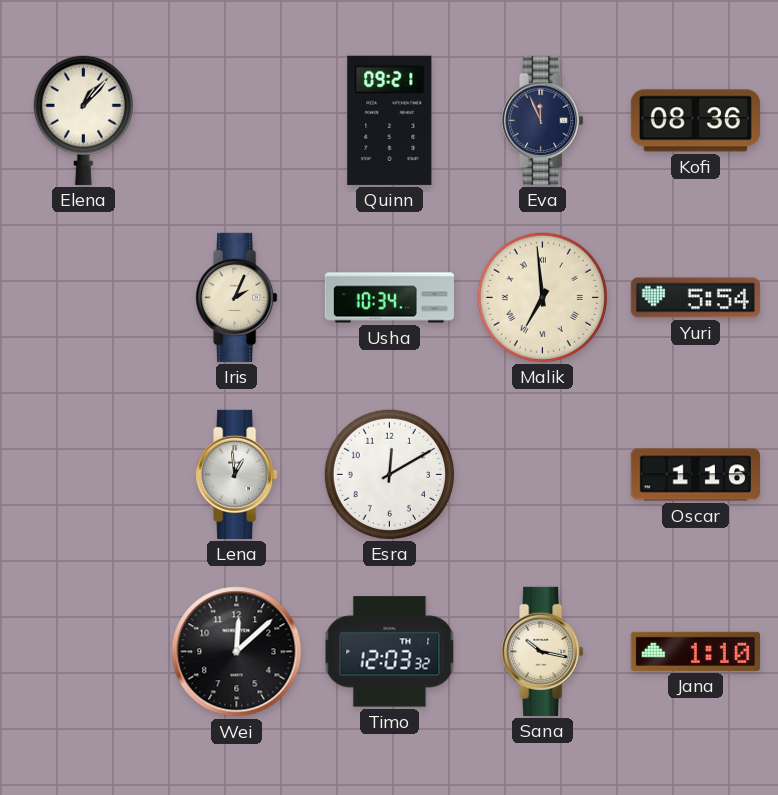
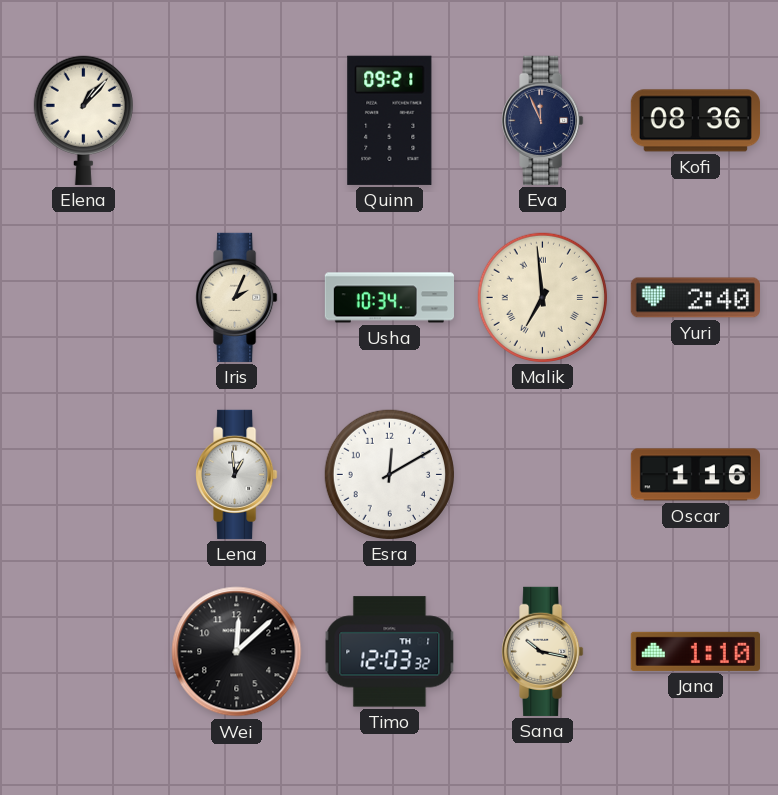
Yuri: 5:54 -> 2:40
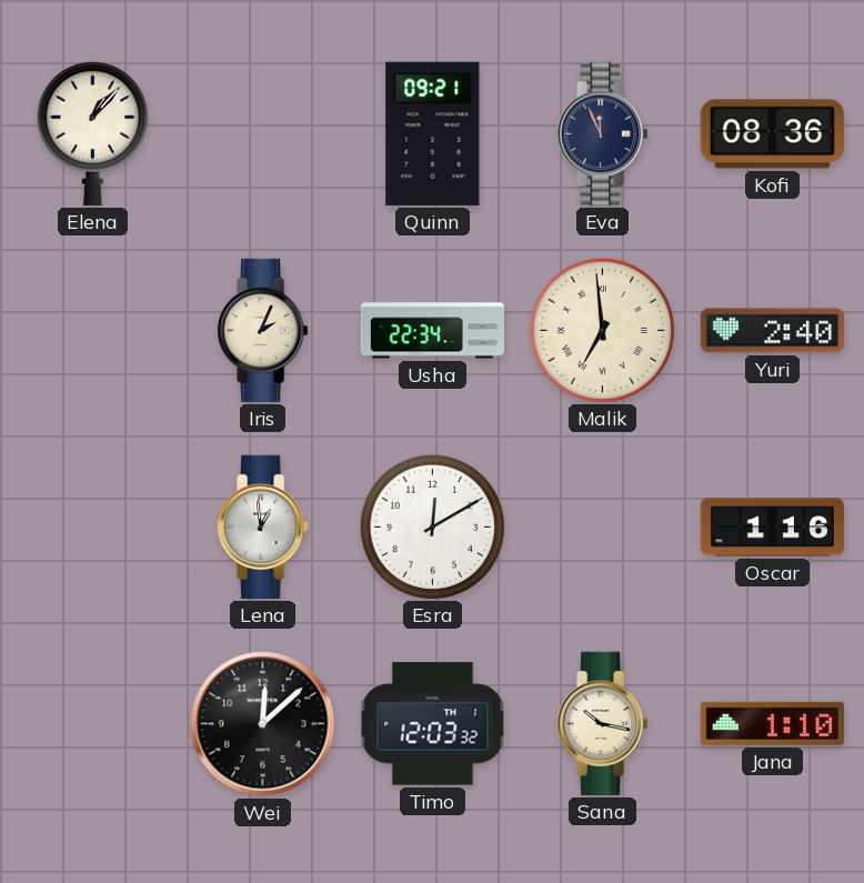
Usha: 10:34 -> 22:34
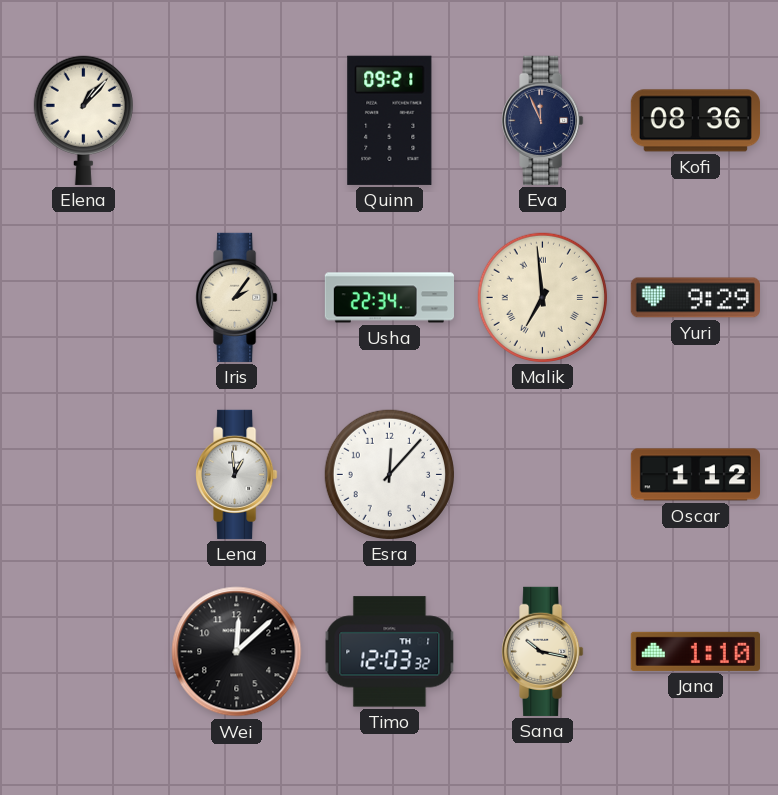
Iris: 2:04 -> 2:06
Yuri: 2:40 -> 9:29
Esra: 12:10 -> 12:07
Oscar: 1:16 -> 1:12
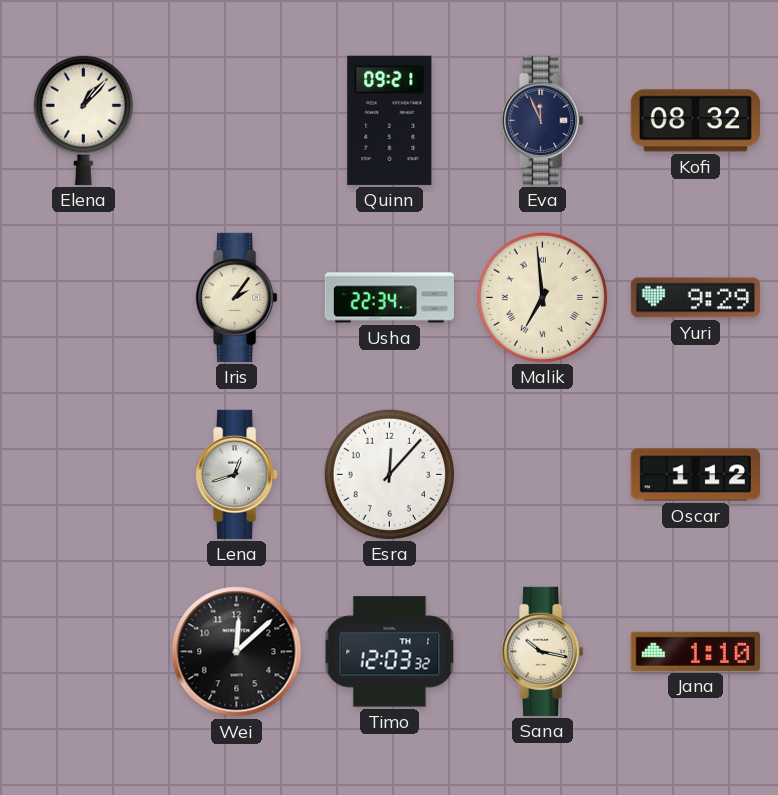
Kofi: 08:36 -> 08:32
Lena: 12:59 -> 12:42
